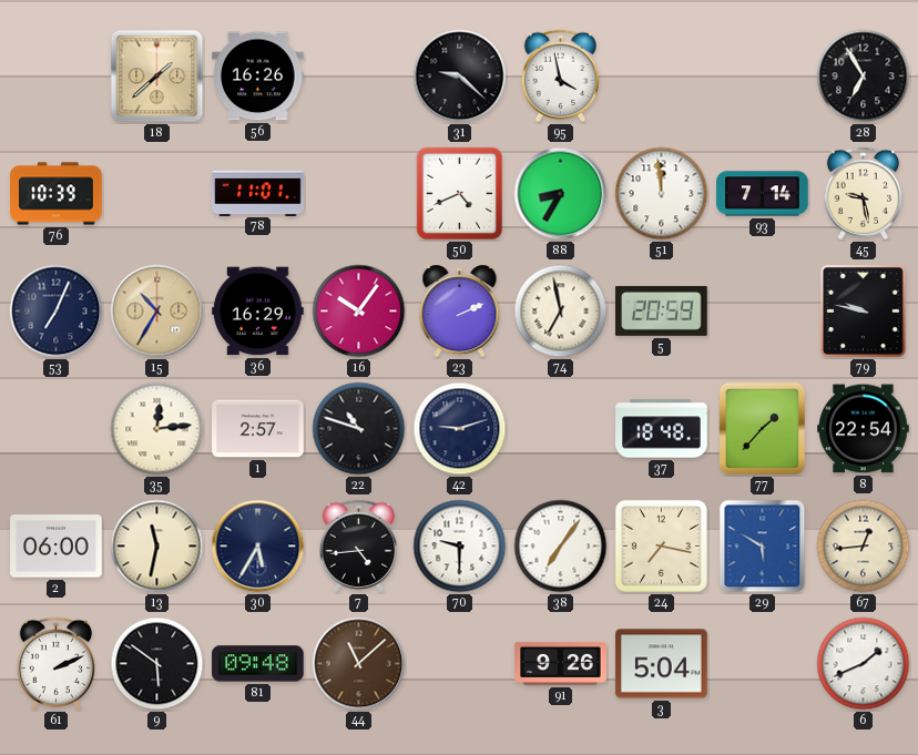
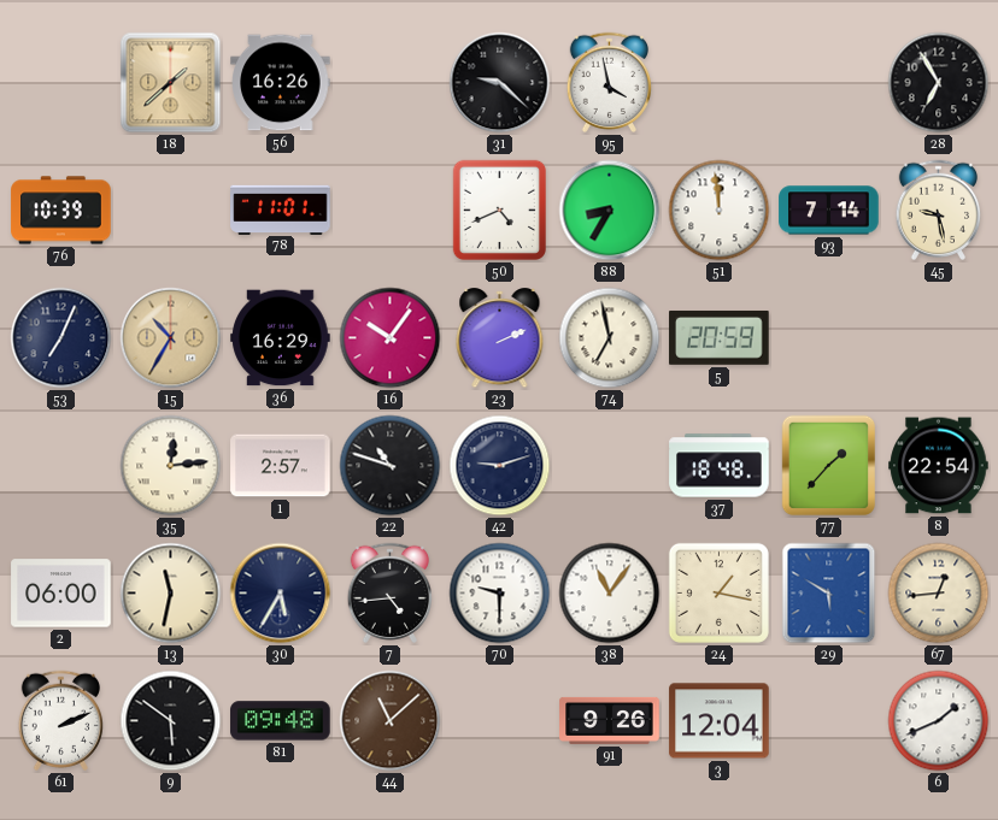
79: 9:47 -> none
38: 7:06 -> 11:06
24: 7:17 -> 1:17
3: 5:04 -> 12:04
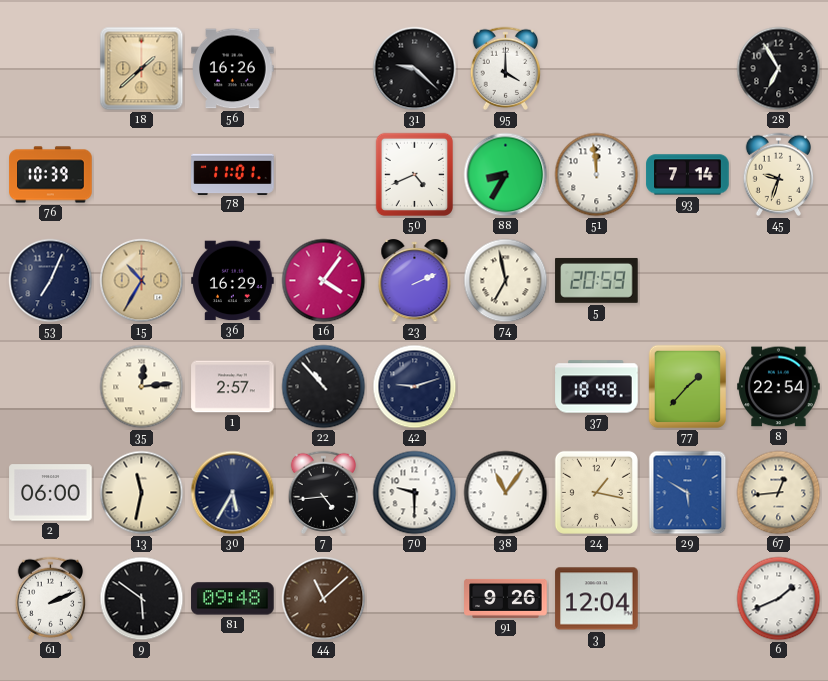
95: 3:58 -> 4:00
45: 9:28 -> 9:33
16: 10:06 -> 4:06
22: 10:48 -> 10:53
